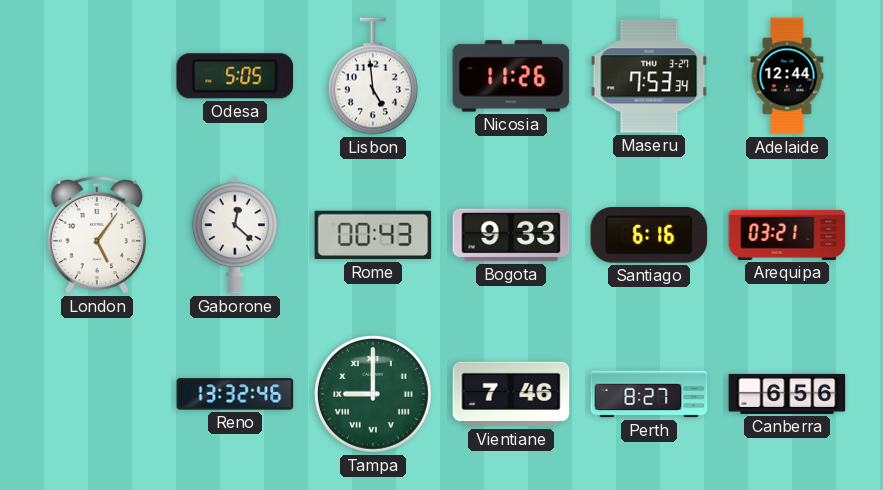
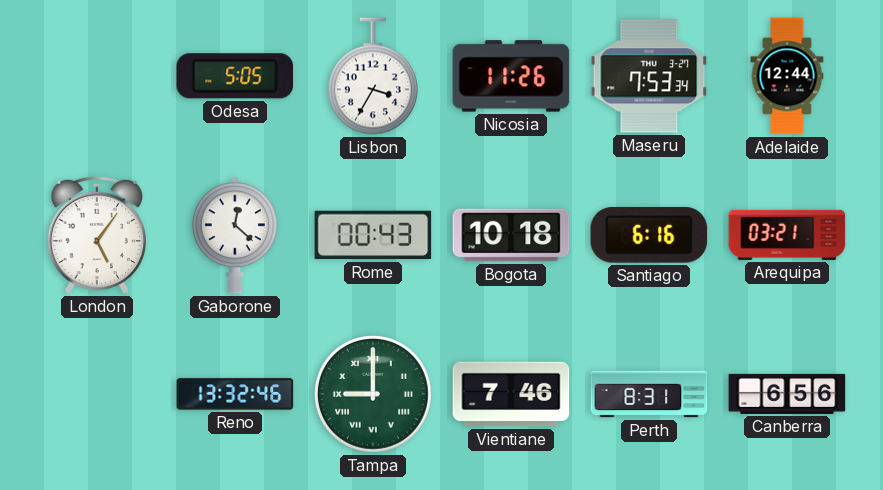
Lisbon: 4:59 -> 3:35
Bogota: 9:33 -> 10:18
Perth: 8:27 -> 8:31
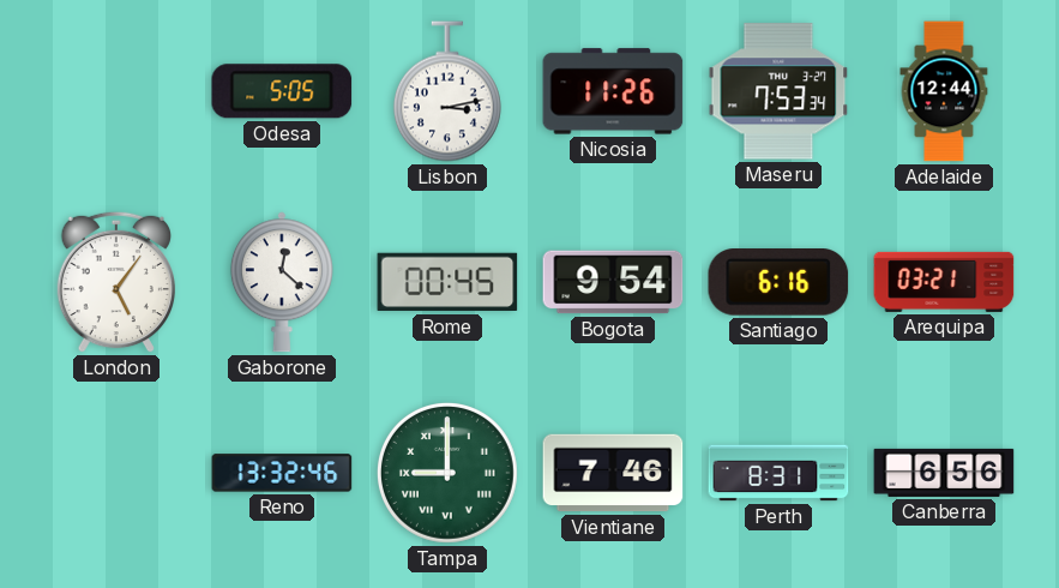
Lisbon: 3:35 -> 3:13
Rome: 00:43 -> 00:45
Bogota: 10:18 -> 9:54
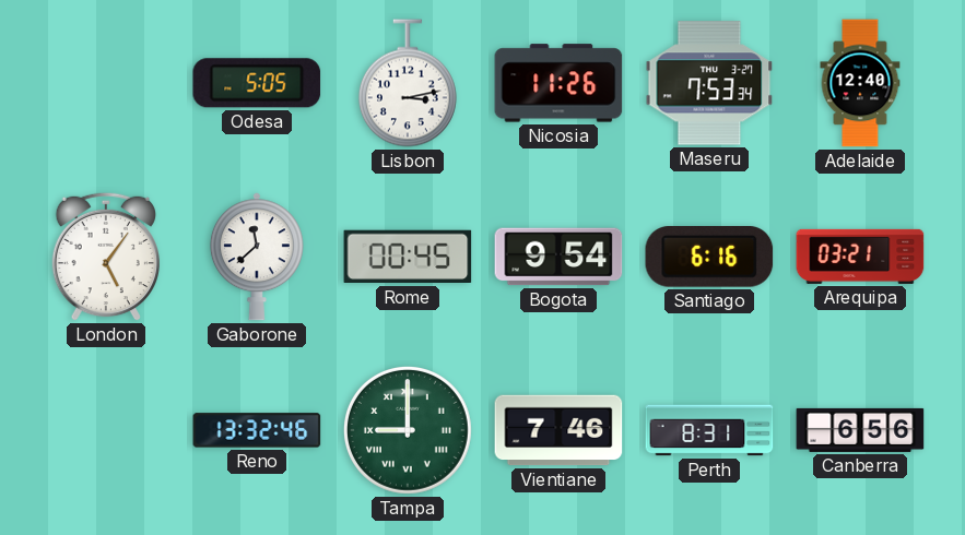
Adelaide: 12:44 -> 12:40
Gaborone: 12:22 -> 11:38
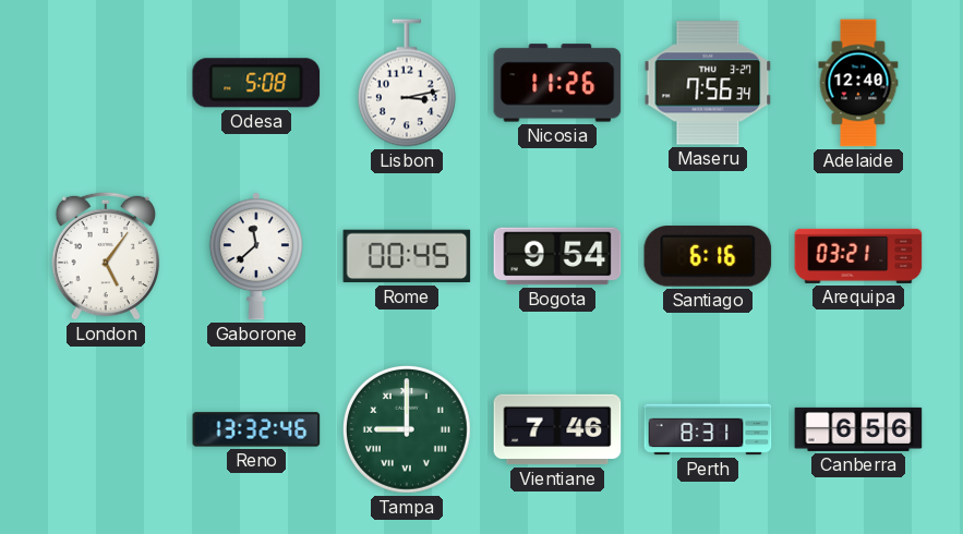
Odesa: 5:05 -> 5:08
Maseru: 7:53 -> 7:56
